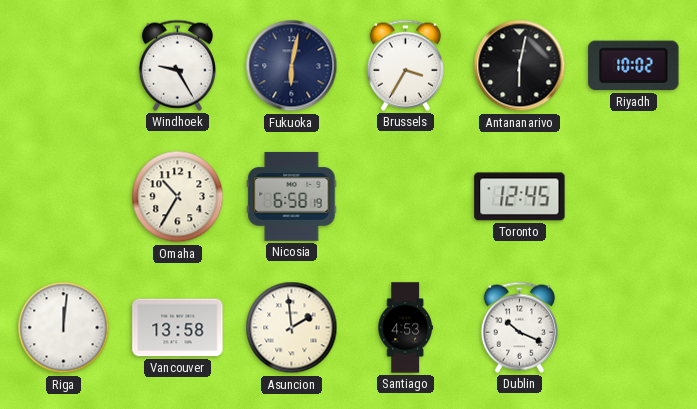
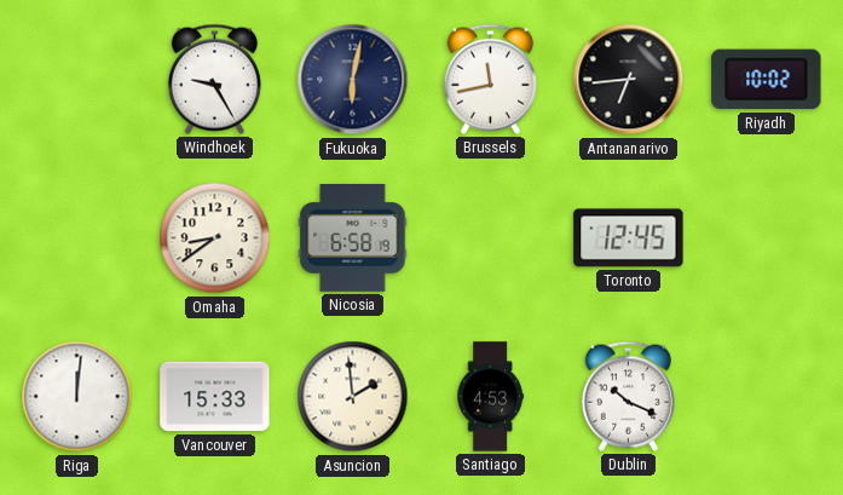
Brussels: 3:35 -> 11:43
Antananarivo: 6:02 -> 6:44
Omaha: 10:35 -> 8:39
Vancouver: 13:58 -> 15:33
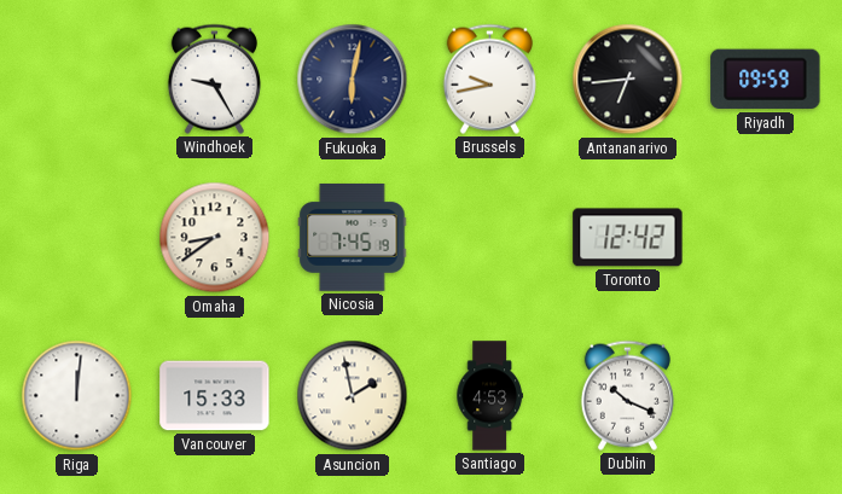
Brussels: 11:43 -> 9:43
Riyadh: 10:02 -> 09:59
Nicosia: 6:58 -> 7:45
Toronto: 12:45 -> 12:42
Asuncion: 1:59 -> 1:58
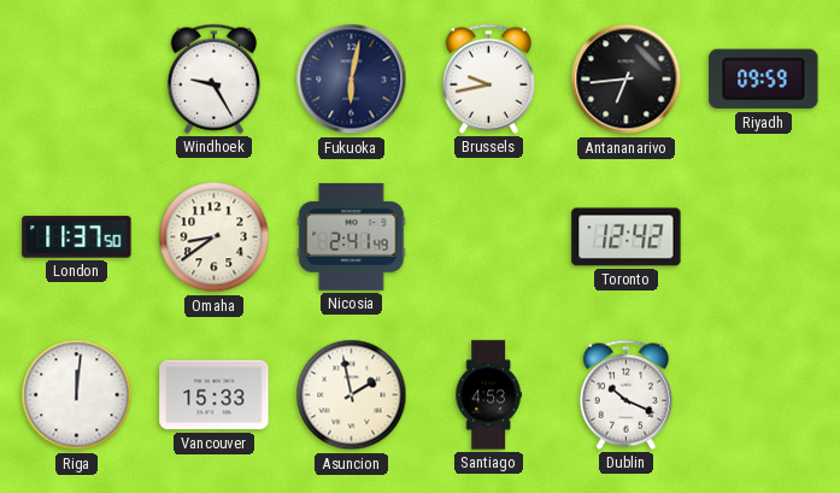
London: none -> 11:37
Nicosia: 7:45 -> 2:41
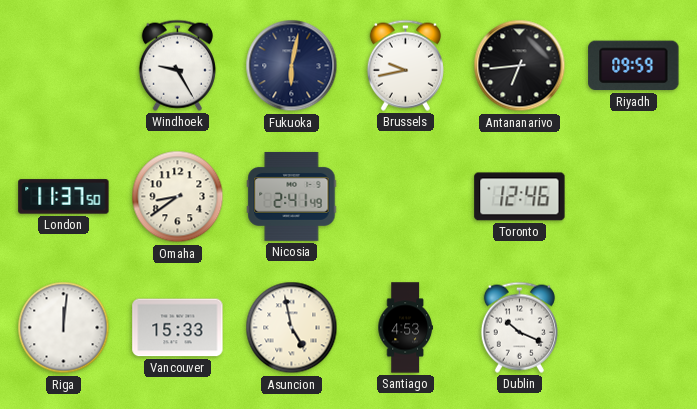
Toronto: 12:42 -> 12:46
Asuncion: 1:58 -> 4:58
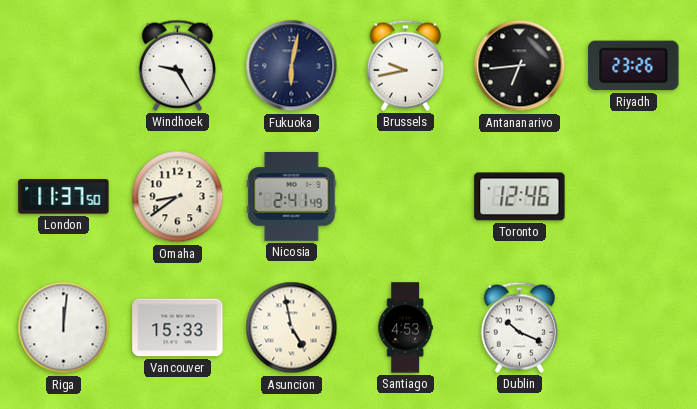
Riyadh: 09:59 -> 23:26
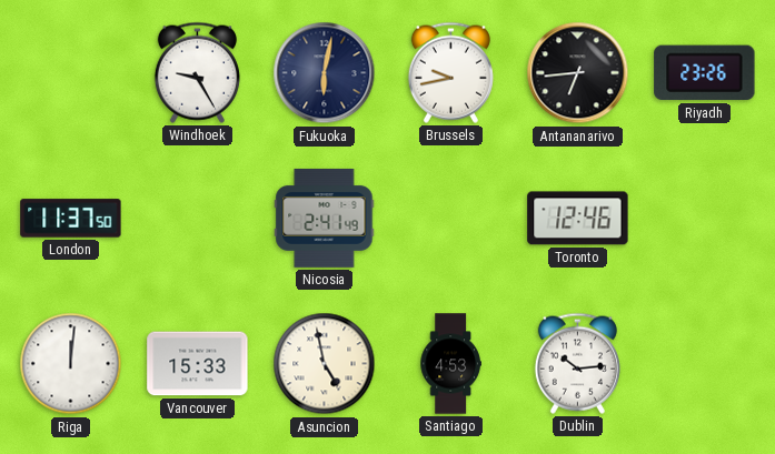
Omaha: 8:39 -> none
Dublin: 10:19 -> 10:14
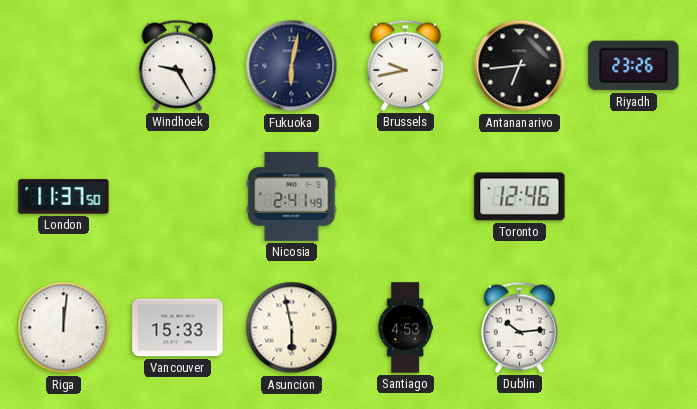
Asuncion: 4:58 -> 5:58
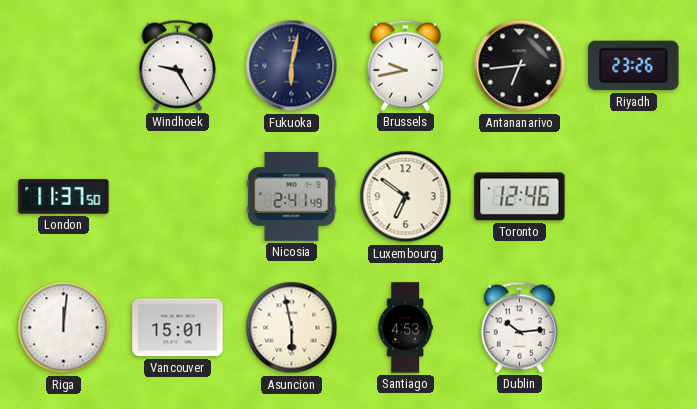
Luxembourg: none -> 6:51
Vancouver: 15:33 -> 15:01
